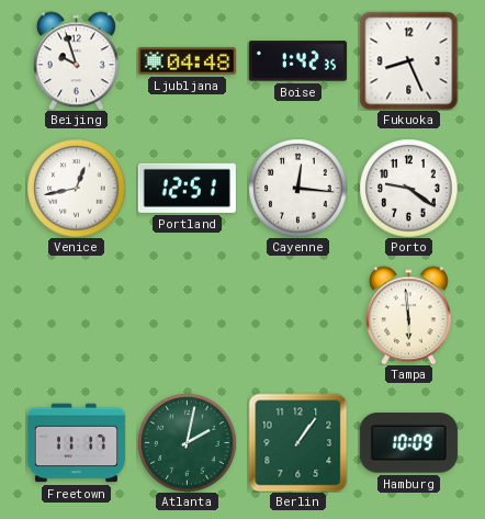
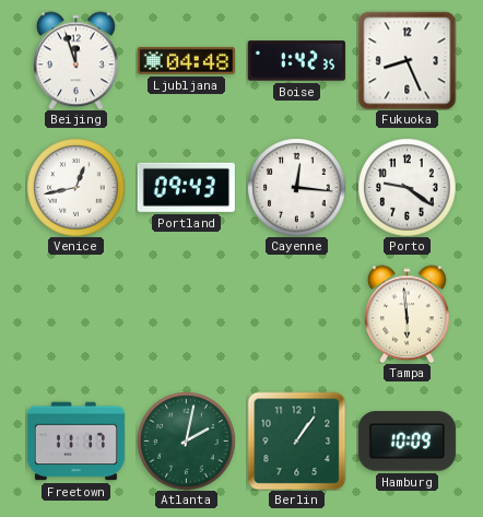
Beijing: 9:57 -> 11:57
Portland: 12:51 -> 09:43
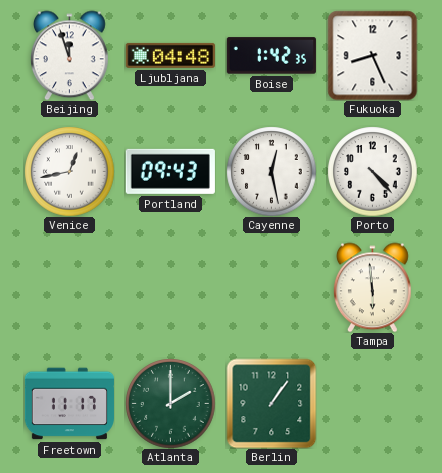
Cayenne: 12:16 -> 12:28
Porto: 9:21 -> 4:23
Atlanta: 2:02 -> 2:00
Hamburg: 10:09 -> none
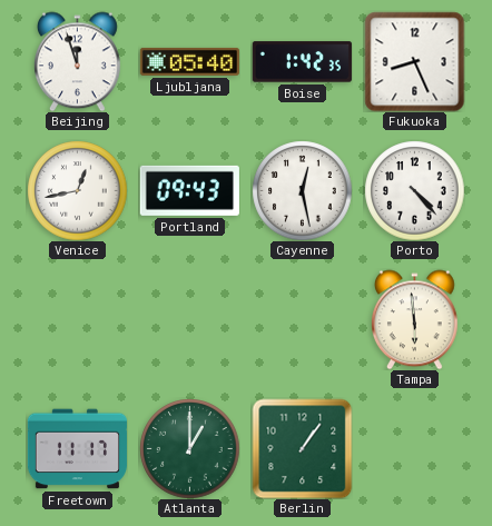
Ljubljana: 04:48 -> 05:40
Atlanta: 2:00 -> 1:00
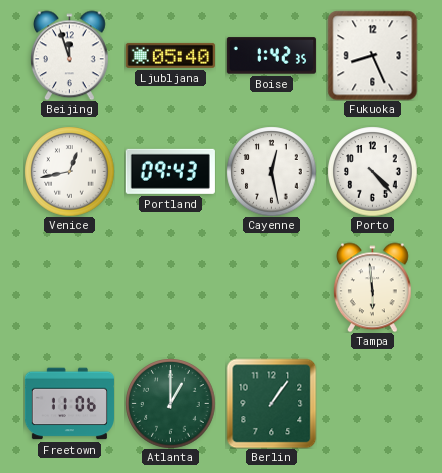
Freetown: 11:17 -> 11:06
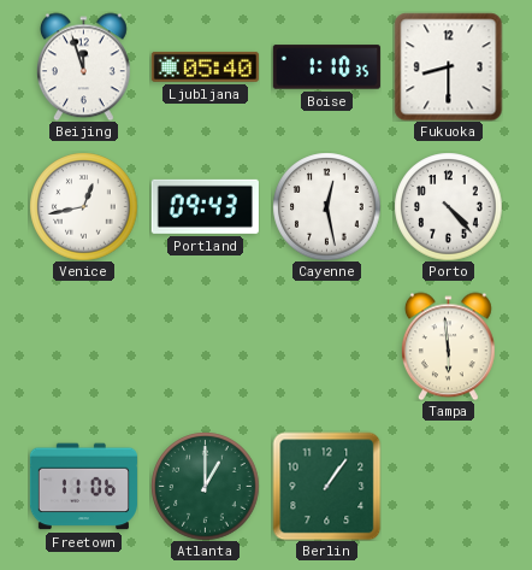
Boise: 1:42 -> 1:10
Fukuoka: 8:26 -> 8:30
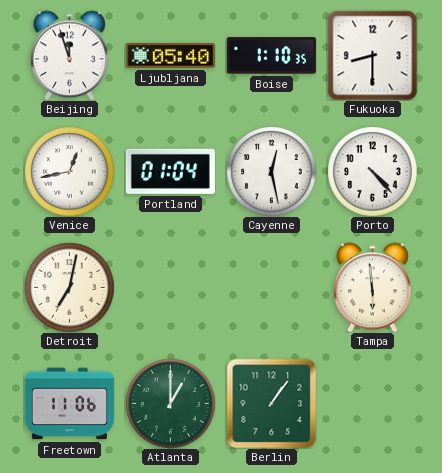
Portland: 09:43 -> 01:04
Detroit: none -> 7:02
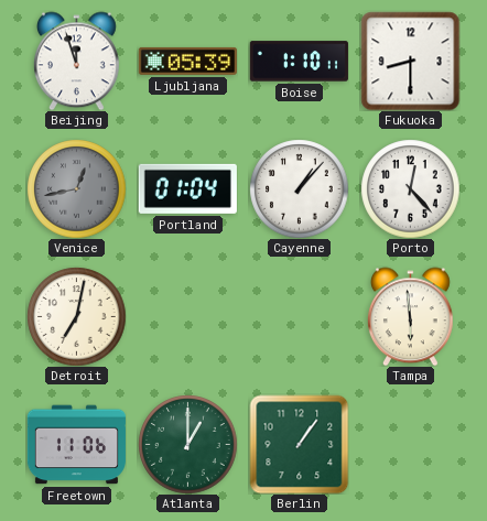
Ljubljana: 05:40 -> 05:39
Boise: 1:10:35 -> 1:10:11
Venice dial: white -> grey
Cayenne: 12:28 -> 1:07
Porto: 4:23 -> 12:23
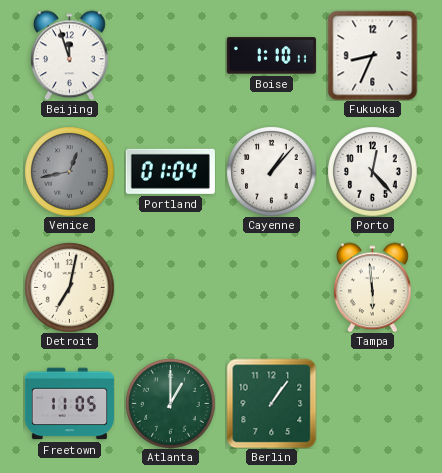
Ljubljana: 05:39 -> none
Fukuoka: 8:30 -> 8:34
Freetown: 11:06 -> 11:05
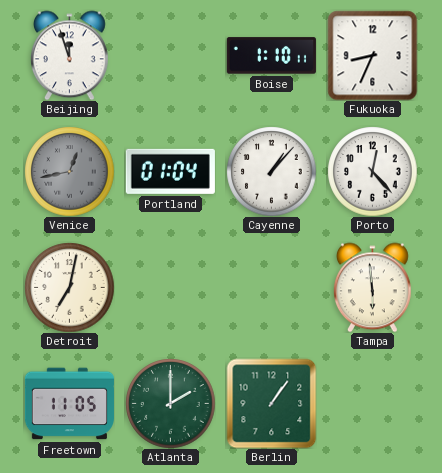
Atlanta: 1:00 -> 2:00
